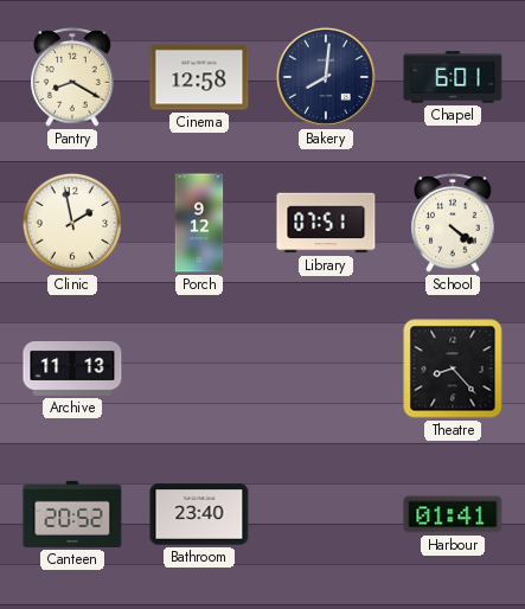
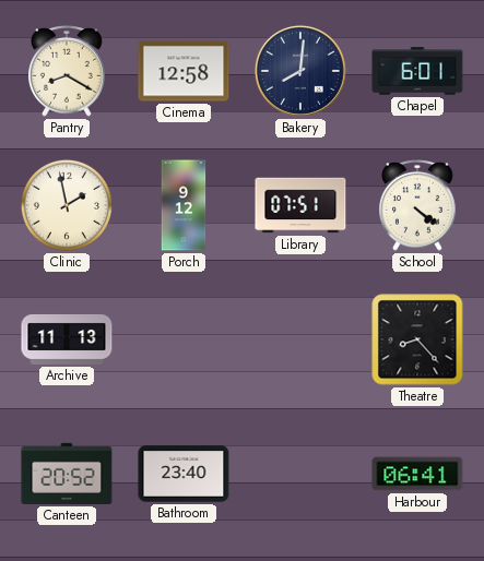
Harbour: 01:41 -> 06:41
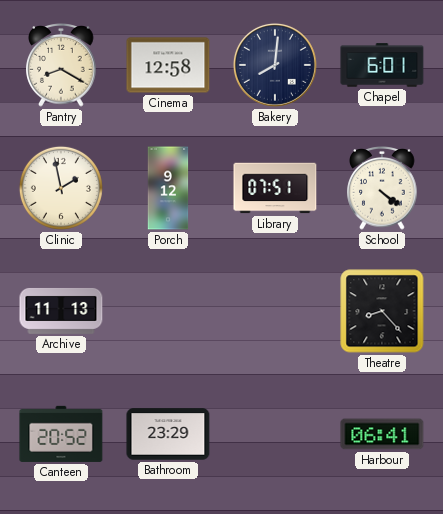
Bathroom: 23:40 -> 23:29
